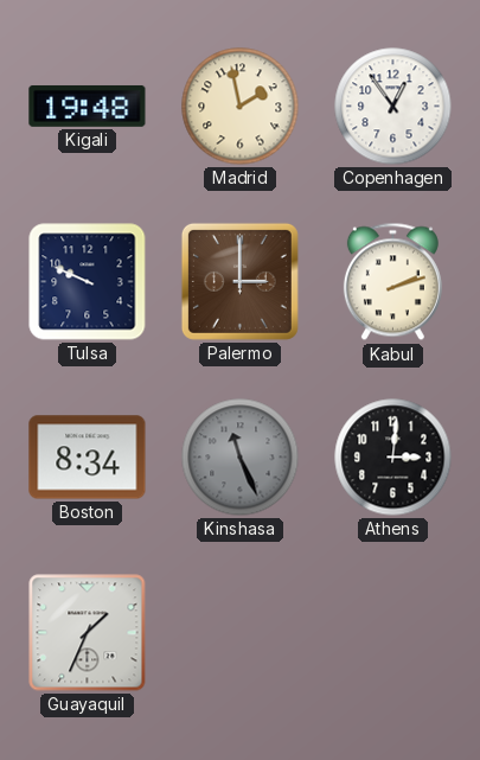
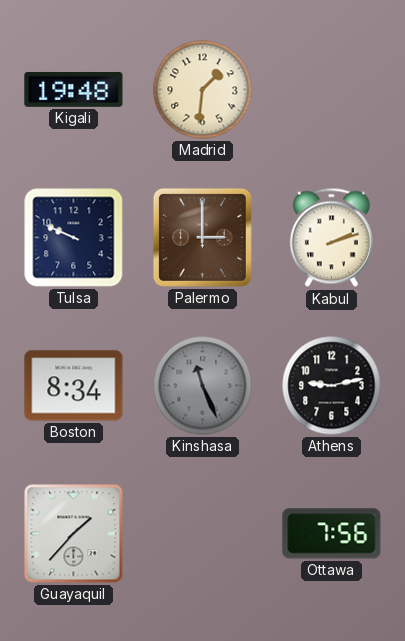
Madrid: 1:58 -> 1:31
Copenhagen: 12:54 -> none
Athens: 3:01 -> 9:13
Guayaquil: 1:34 -> 1:37
Ottawa: none -> 7:56
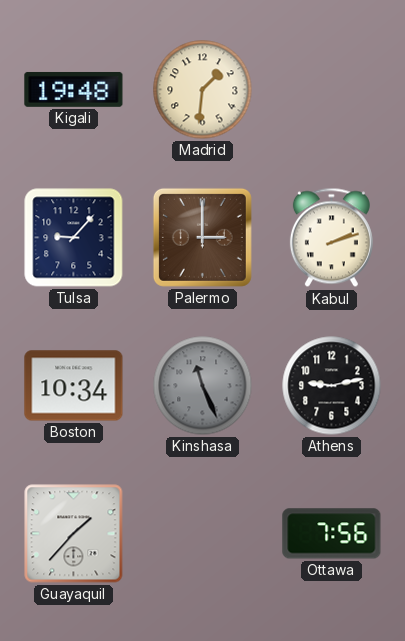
Tulsa: 9:49 -> 9:07
Boston: 8:34 -> 10:34
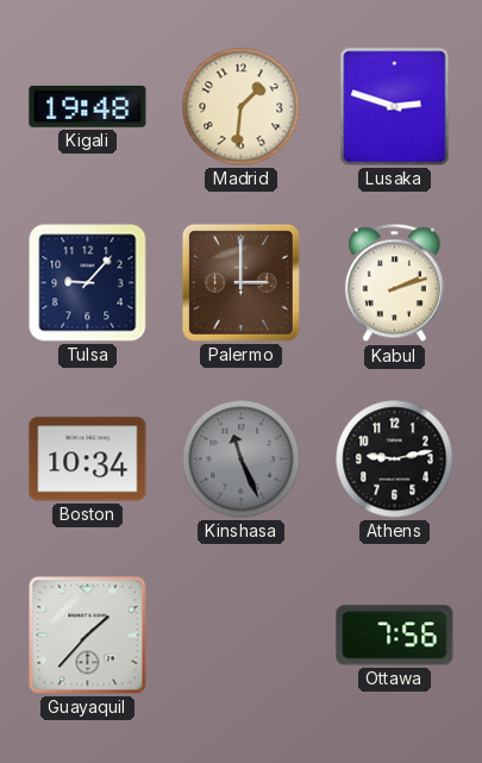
Lusaka: none -> 2:48
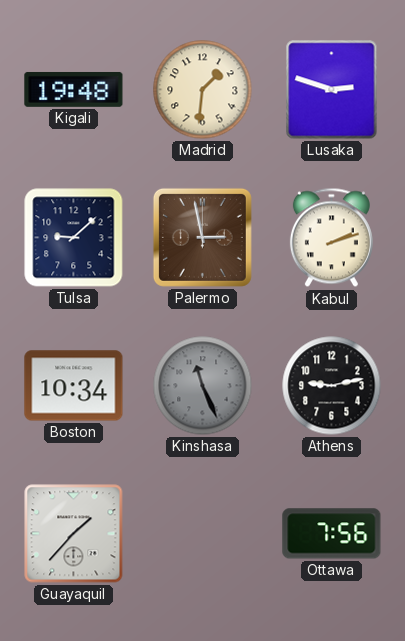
Tulsa: 9:07 -> 9:08
Palermo: 3:00 -> 2:58
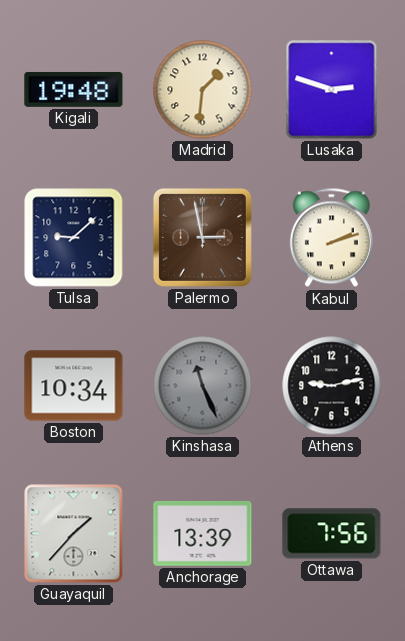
Anchorage: none -> 13:39
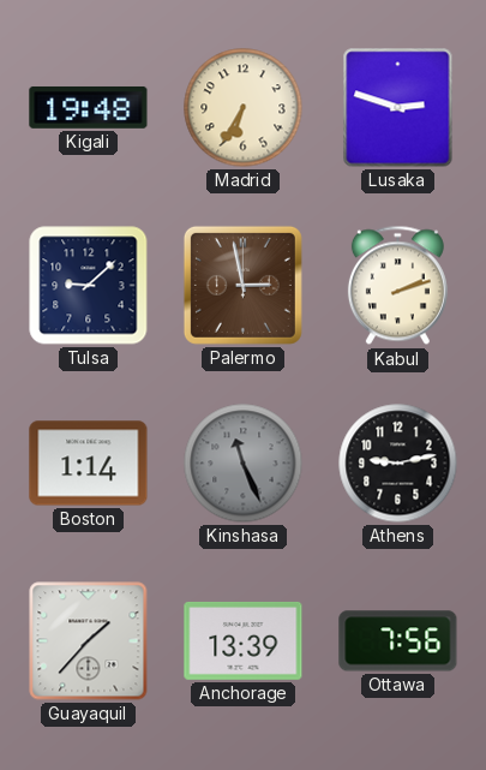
Madrid: 1:31 -> 6:35
Boston: 10:34 -> 1:14
